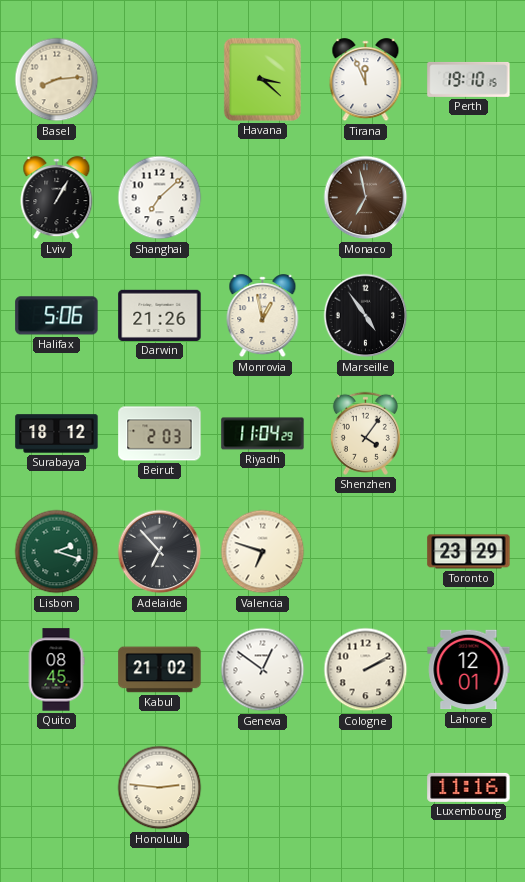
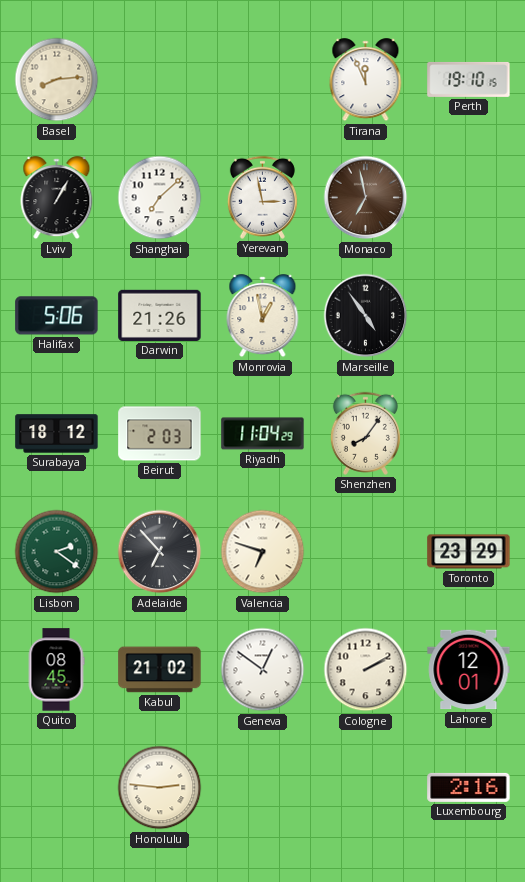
Havana: 3:22 -> none
Yerevan: none -> 2:58
Shenzhen: 4:06 -> 8:06
Lisbon: 2:18 -> 2:21
Luxembourg: 11:16 -> 2:16
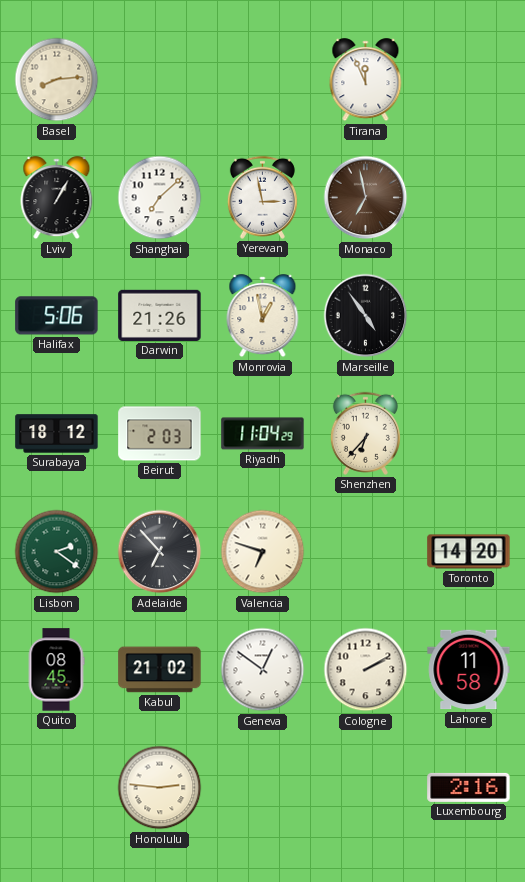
Perth: 19:10 -> none
Shenzhen: 8:06 -> 6:37
Toronto: 23:29 -> 14:20
Lahore: 12:01 -> 11:58
